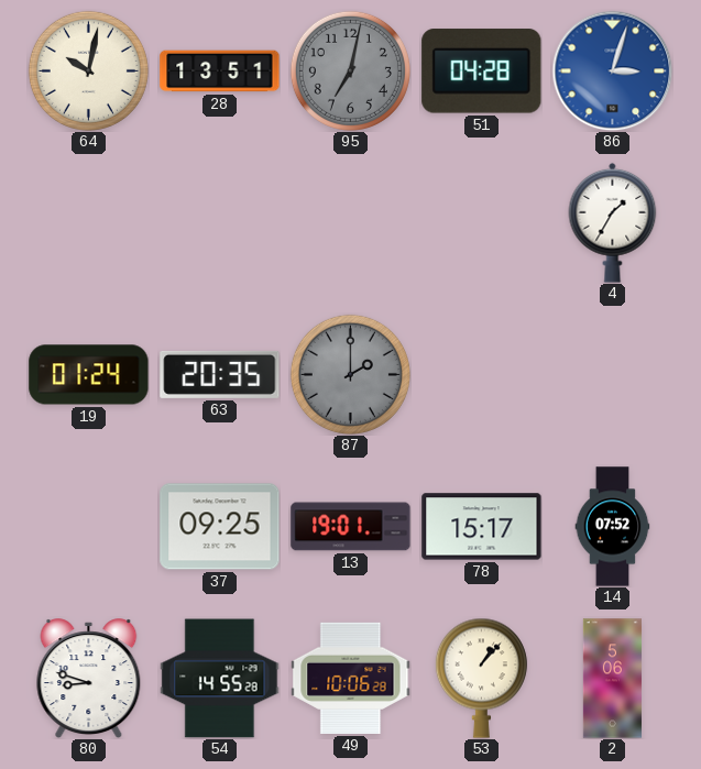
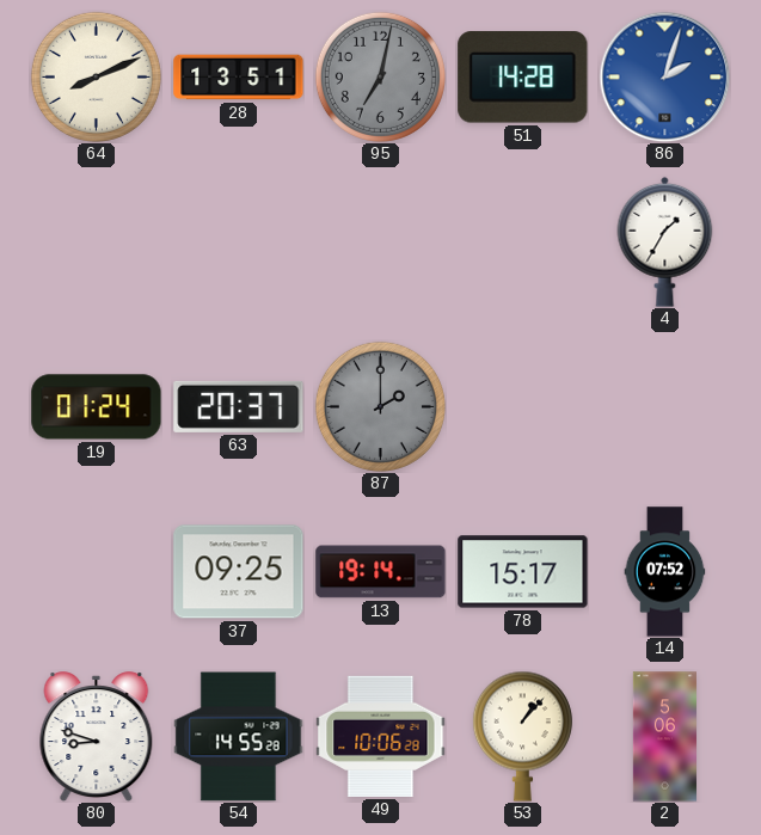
64: 10:02 -> 8:11
51: 04:28 -> 14:28
86: 3:03 -> 2:03
63: 20:35 -> 20:37
13: 19:01 -> 19:14
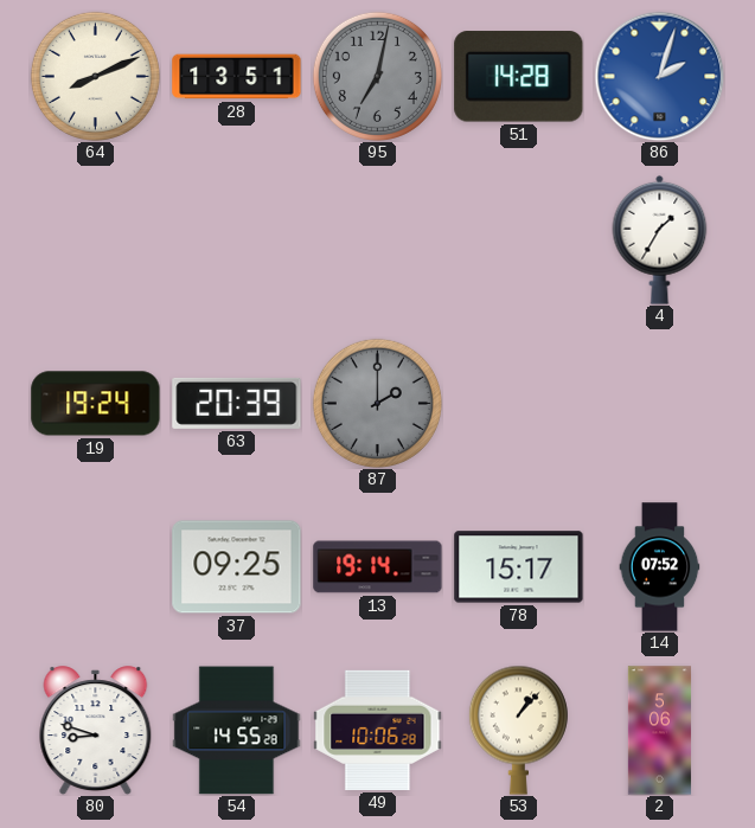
19: 01:24 -> 19:24
63: 20:37 -> 20:39
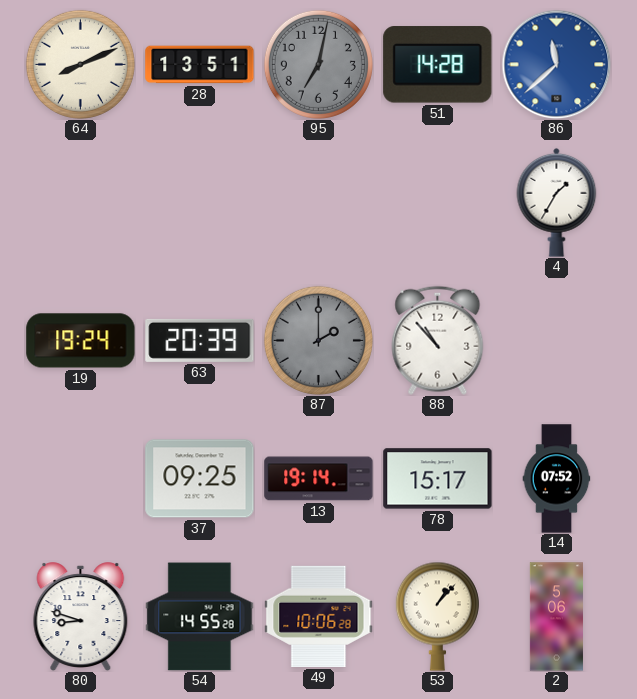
86: 2:03 -> 11:38
88: none -> 10:53
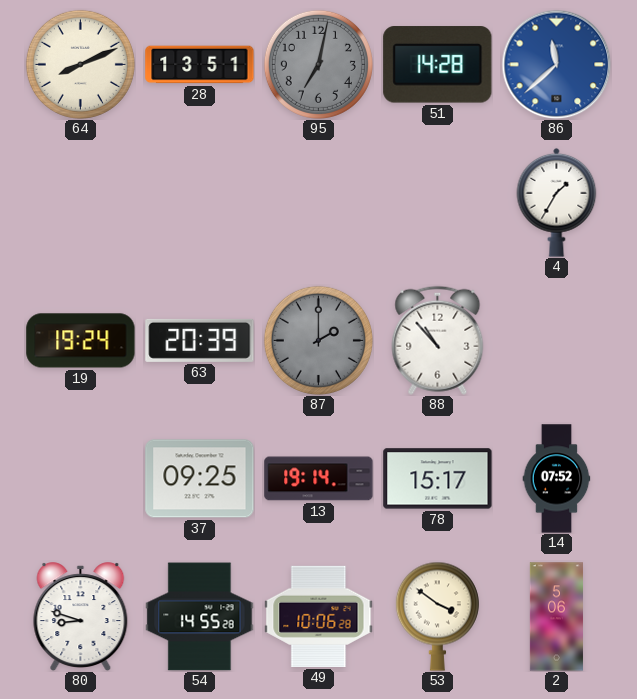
53: 1:07 -> 3:51
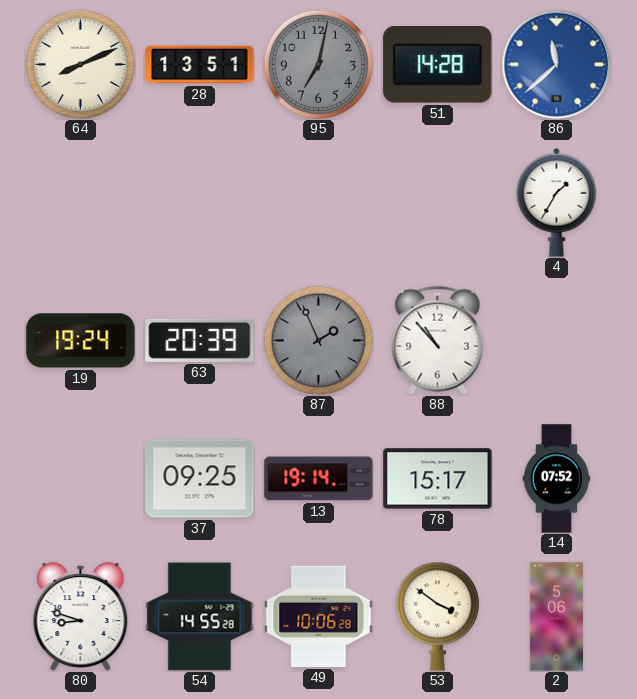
87: 2:00 -> 1:56
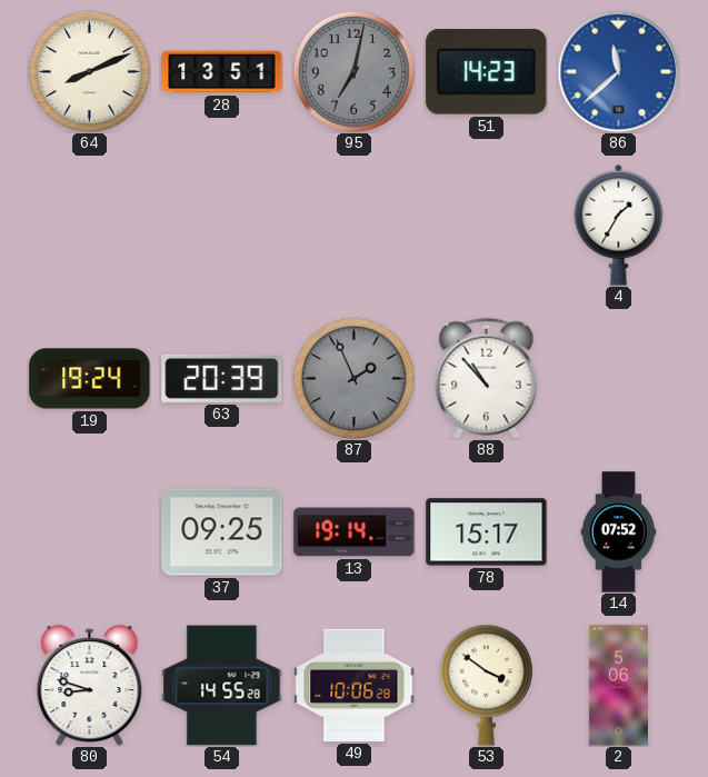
51: 14:28 -> 14:23
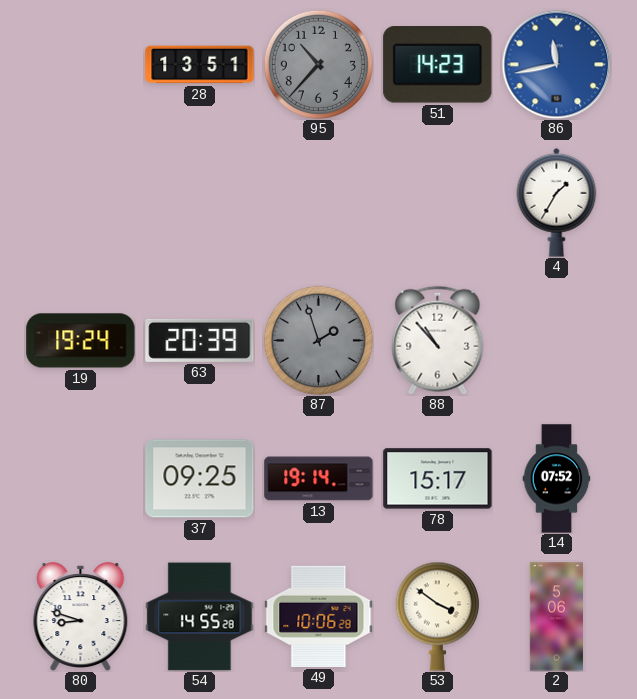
64: 8:11 -> none
95: 7:02 -> 10:37
86: 11:38 -> 11:43
87: 1:56 -> 1:57
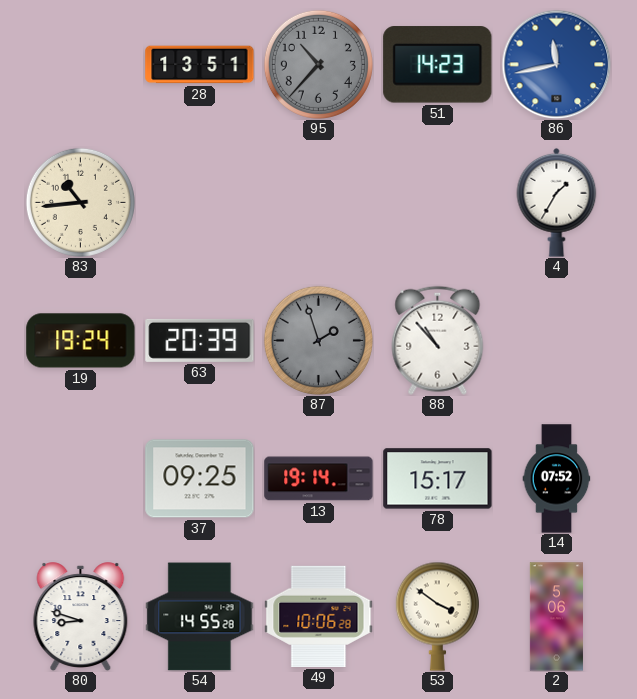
83: none -> 10:44
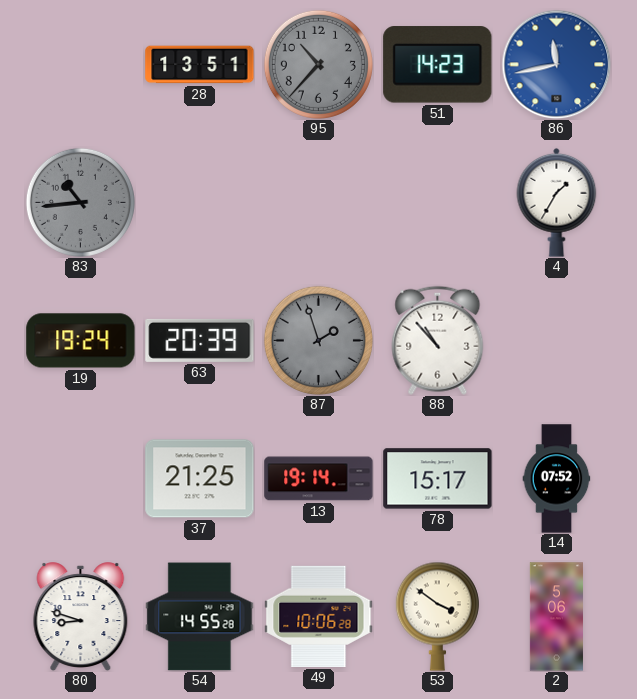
83 dial: cream -> grey
37: 09:25 -> 21:25
